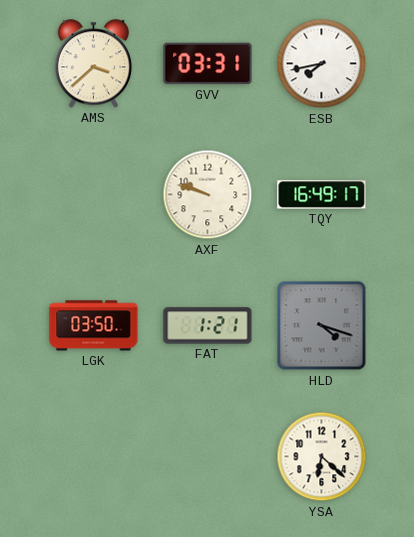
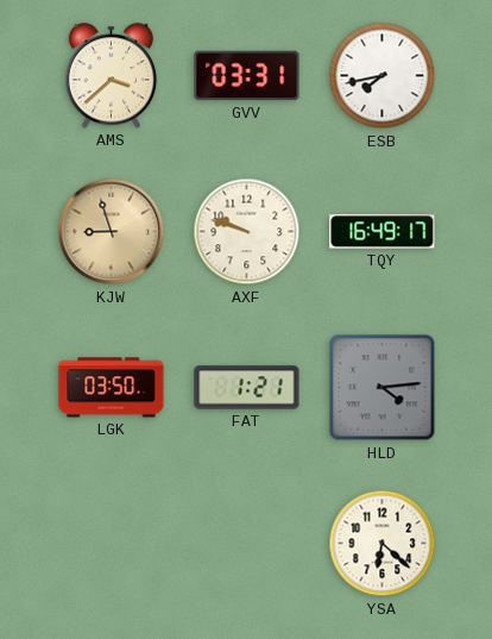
KJW: none -> 8:57
HLD: 4:18 -> 4:14
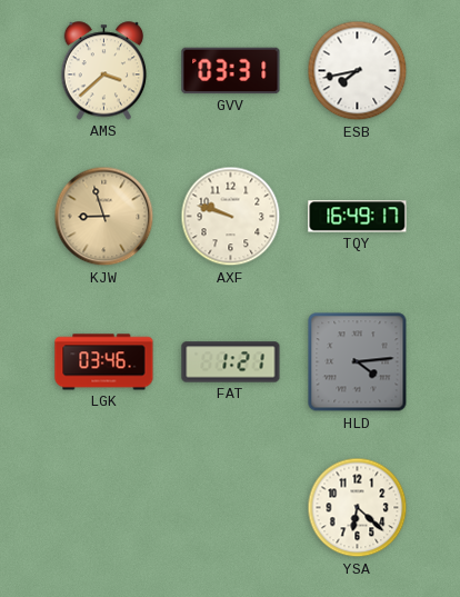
LGK: 03:50 -> 03:46
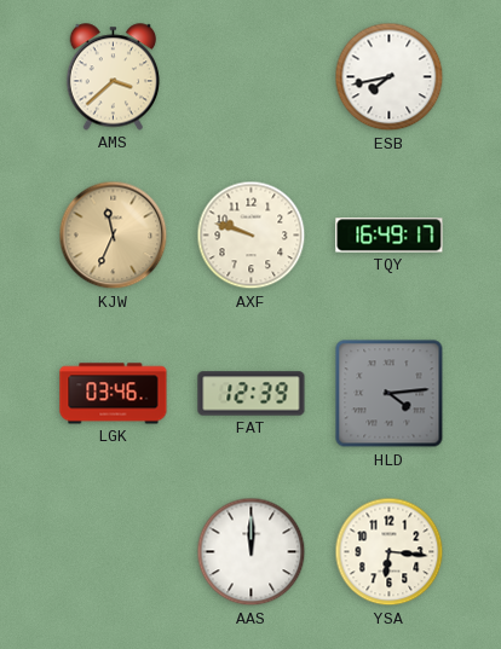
GVV: 03:31 -> none
KJW: 8:57 -> 11:34
FAT: 1:21 -> 12:39
AAS: none -> 12:00
YSA: 6:22 -> 6:16
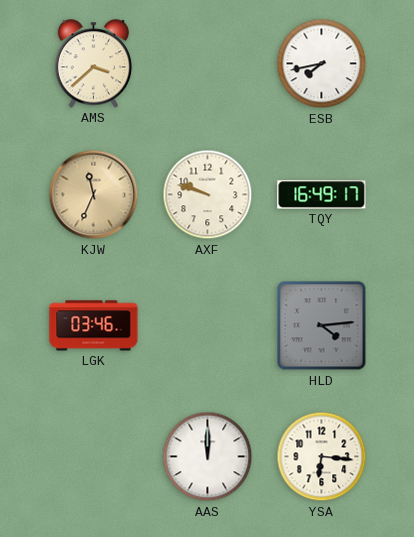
FAT: 12:39 -> none
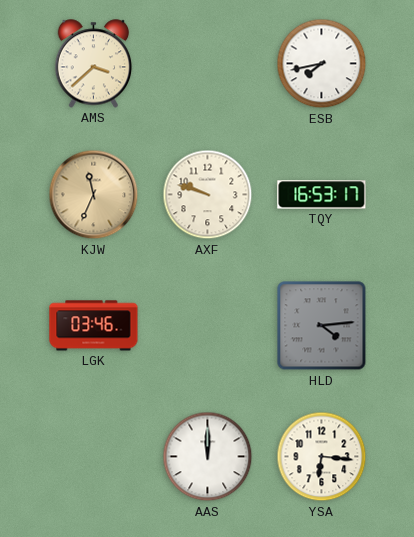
TQY: 16:49 -> 16:53
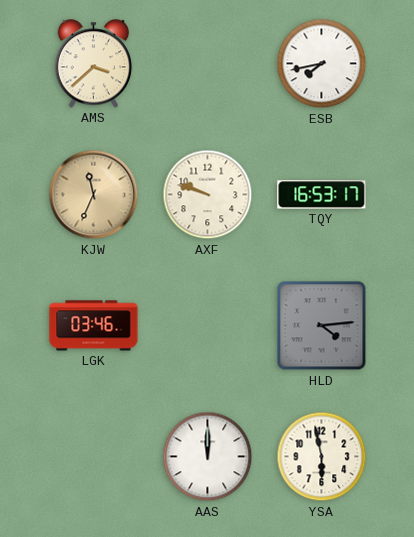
YSA: 6:16 -> 5:58
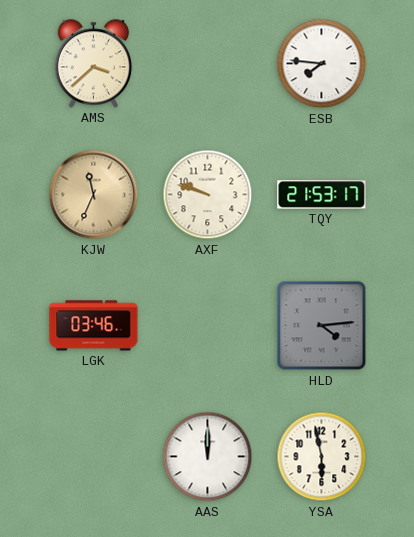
ESB: 7:43 -> 7:46
TQY: 16:53 -> 21:53
